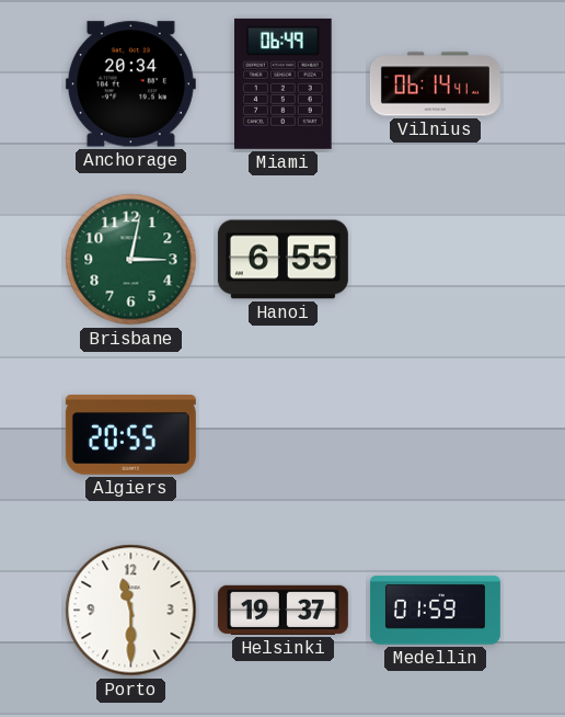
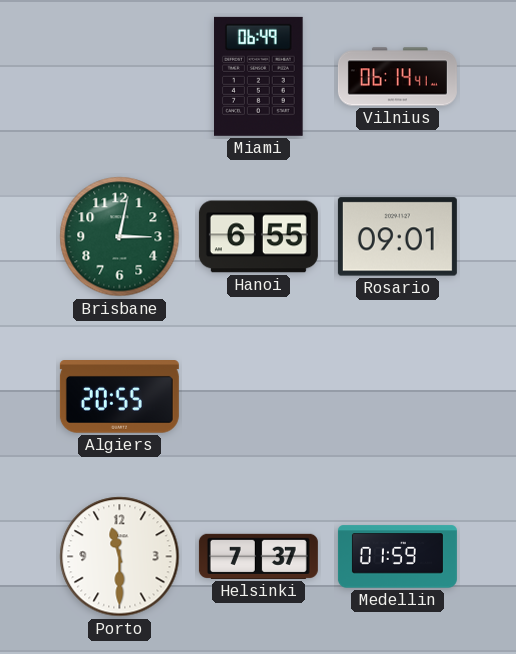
Anchorage: 20:34 -> none
Rosario: none -> 09:01
Helsinki: 19:37 -> 7:37
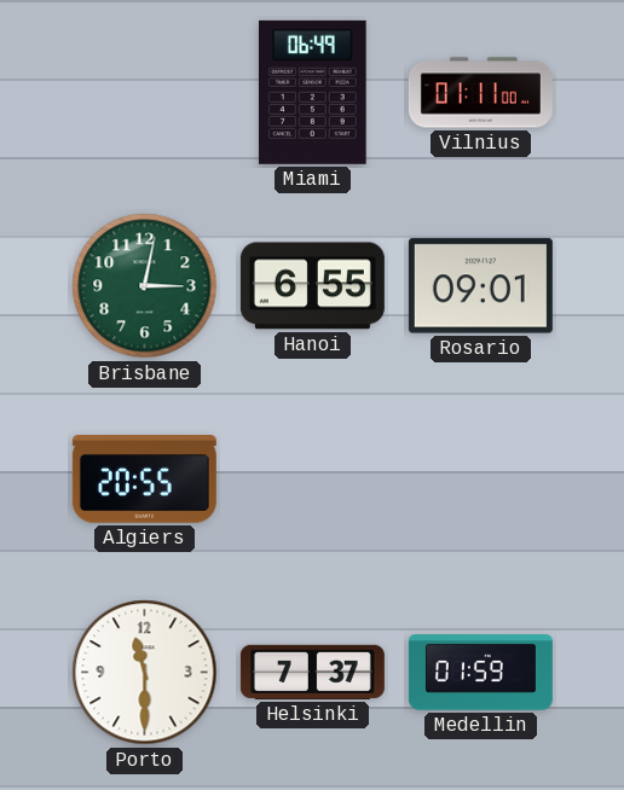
Vilnius: 06:14 -> 01:11
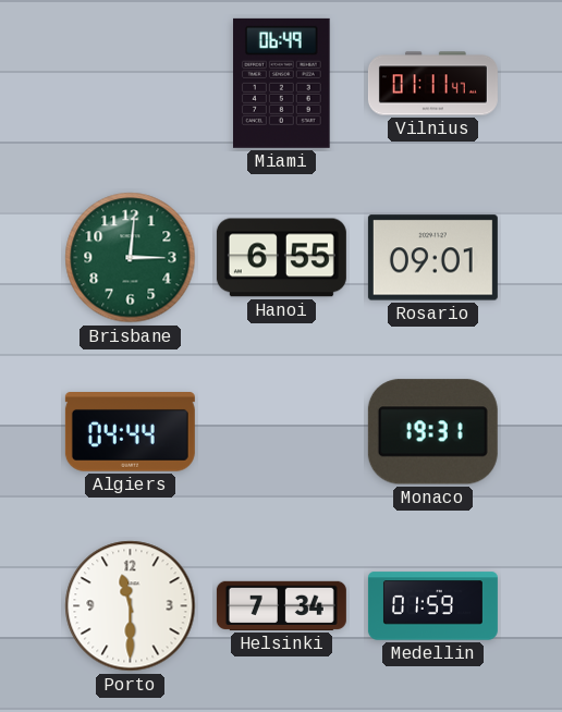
Vilnius: 01:11:00 -> 01:11:47
Brisbane: 3:02 -> 3:01
Algiers: 20:55 -> 04:44
Monaco: none -> 19:31
Helsinki: 7:37 -> 7:34
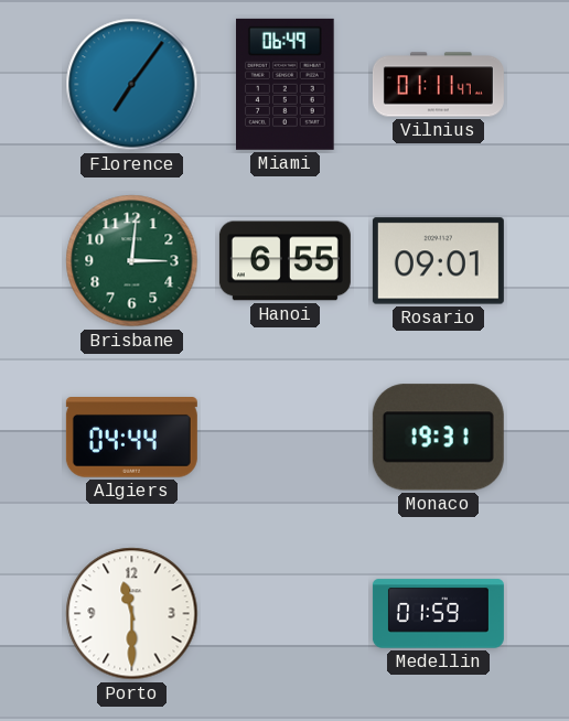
Florence: none -> 7:06
Helsinki: 7:34 -> none
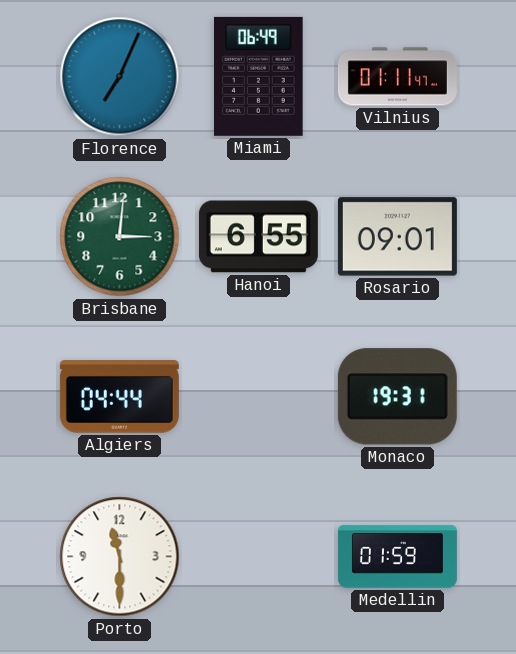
Florence: 7:06 -> 7:04
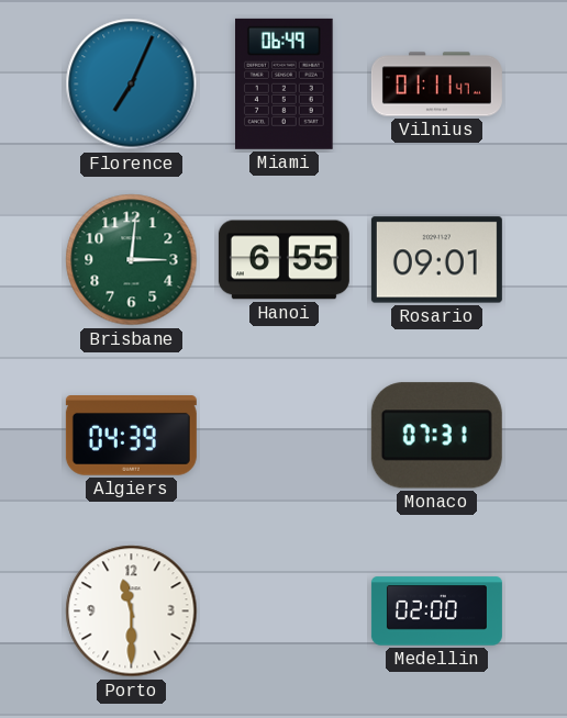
Algiers: 04:44 -> 04:39
Monaco: 19:31 -> 07:31
Medellin: 01:59 -> 02:00
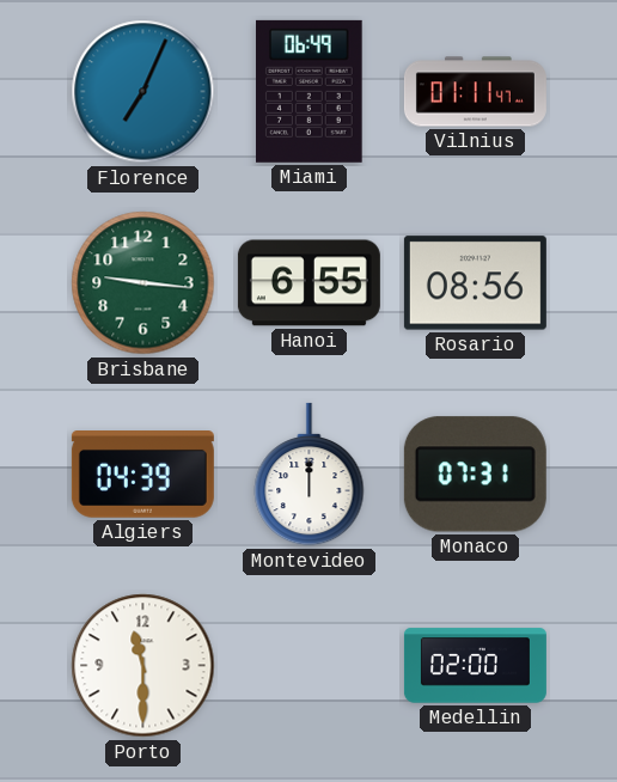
Brisbane: 3:01 -> 9:16
Rosario: 09:01 -> 08:56
Montevideo: none -> 12:00
